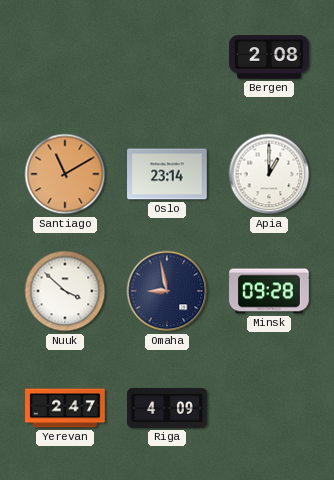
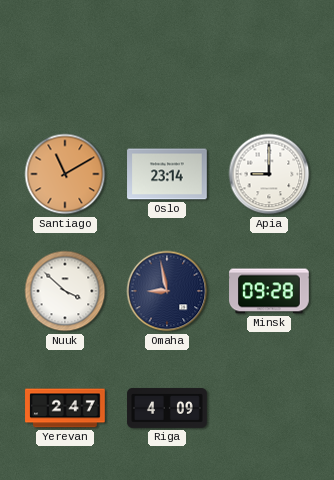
Bergen: 2:08 -> none
Apia: 1:00 -> 9:00
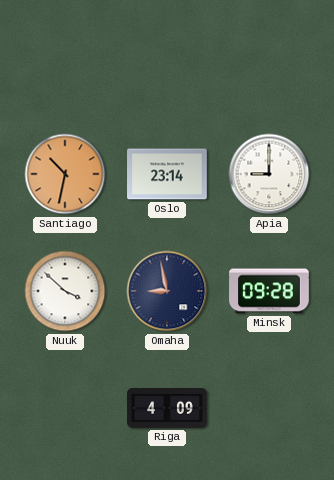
Santiago: 11:10 -> 10:32
Yerevan: 2:47 -> none
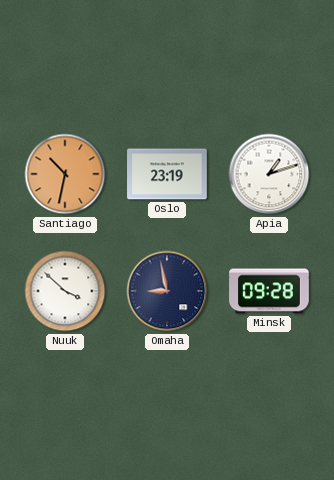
Oslo: 23:14 -> 23:19
Apia: 9:00 -> 1:12
Riga: 4:09 -> none
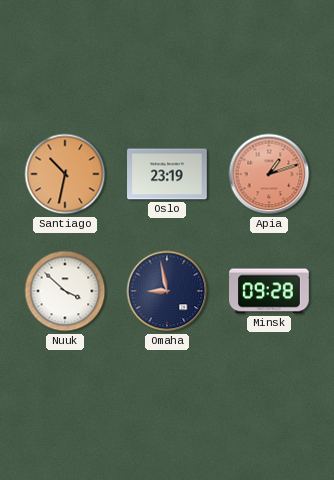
Apia dial: white -> salmon
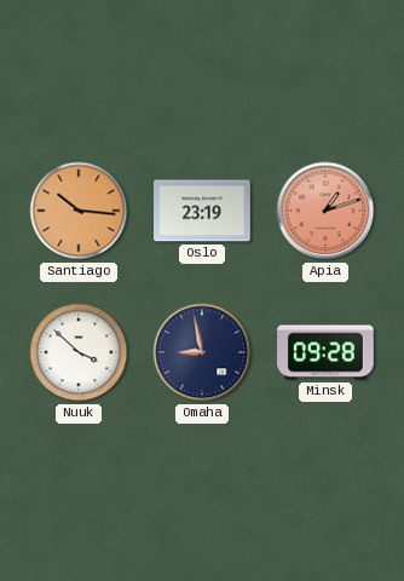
Santiago: 10:32 -> 10:16
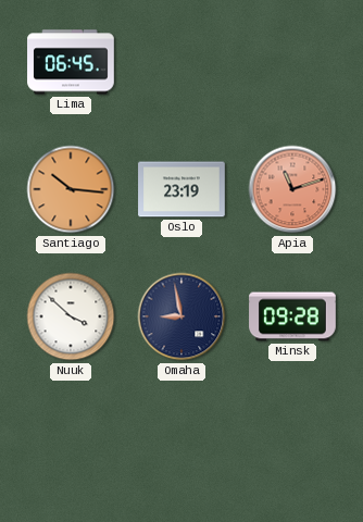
Lima: none -> 06:45
Apia: 1:12 -> 11:12
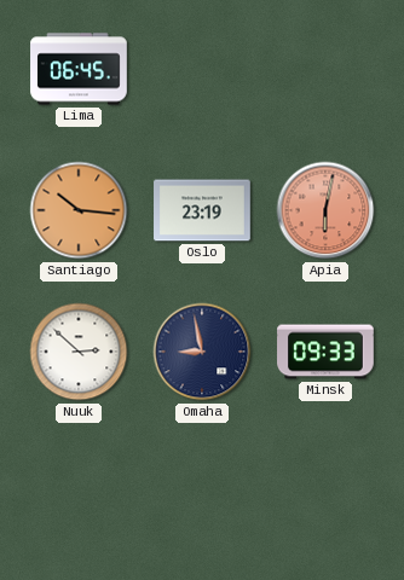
Apia: 11:12 -> 6:02
Nuuk: 3:52 -> 2:52
Minsk: 09:28 -> 09:33
